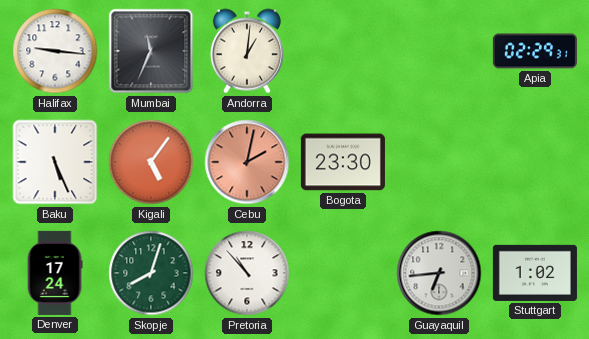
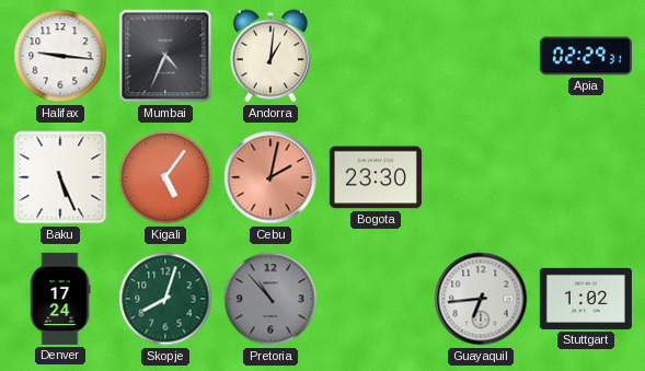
Mumbai: 11:34 -> 4:34
Pretoria dial: white -> grey
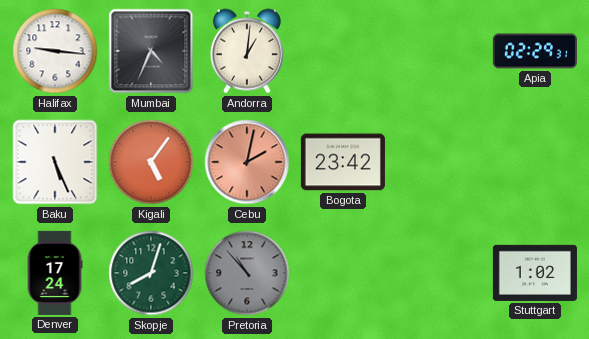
Bogota: 23:30 -> 23:42
Guayaquil: 6:44 -> none
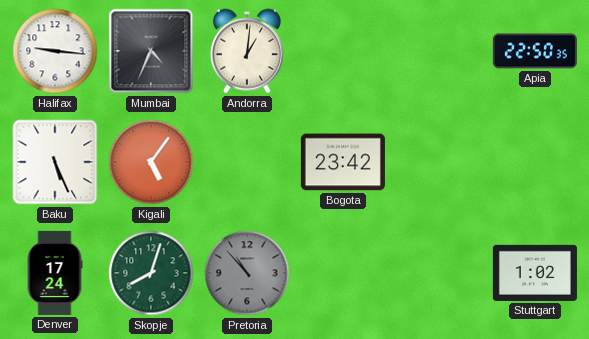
Apia: 02:29 -> 22:50
Cebu: 2:02 -> none
